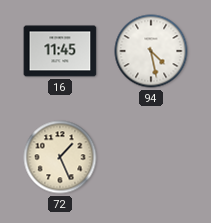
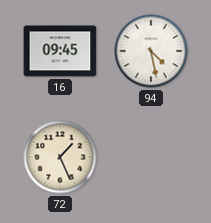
16: 11:45 -> 09:45
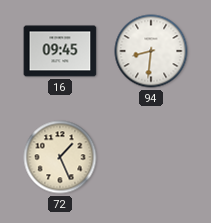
94: 4:28 -> 8:31
